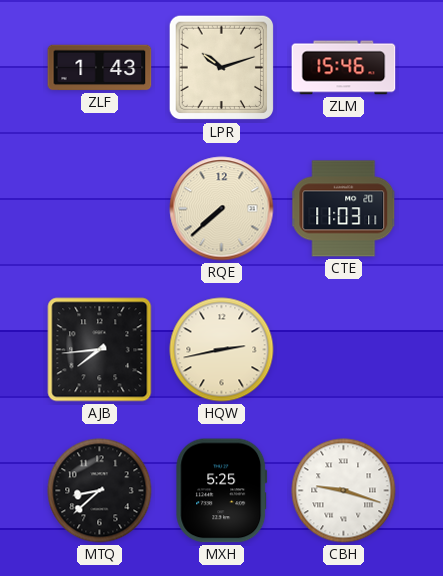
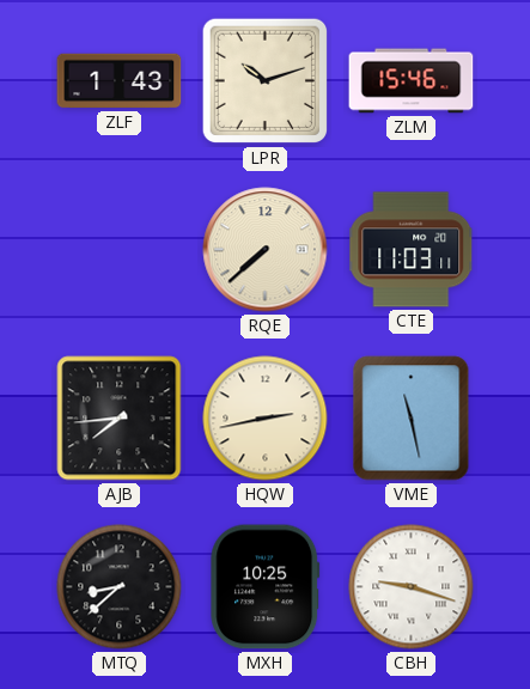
VME: none -> 11:28
MXH: 5:25 -> 10:25
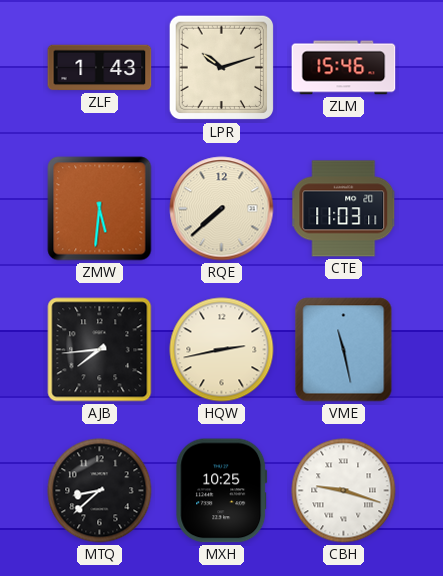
ZMW: none -> 5:31
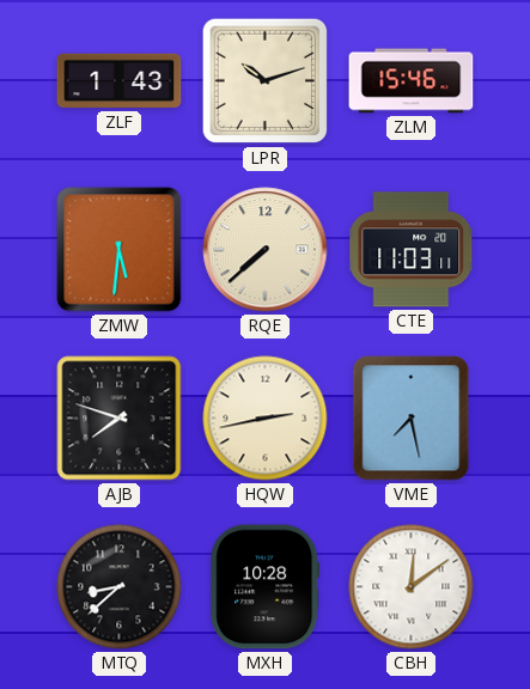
AJB: 7:44 -> 7:48
VME: 11:28 -> 7:28
MXH: 10:25 -> 10:28
CBH: 9:18 -> 12:09
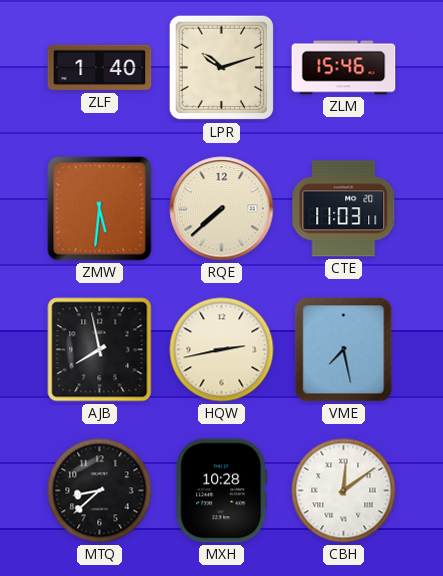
ZLF: 1:43 -> 1:40
AJB: 7:48 -> 7:58
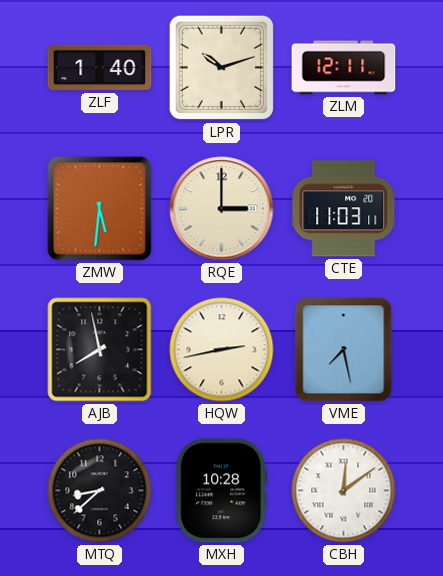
ZLM: 15:46 -> 12:11
RQE: 7:38 -> 3:00
